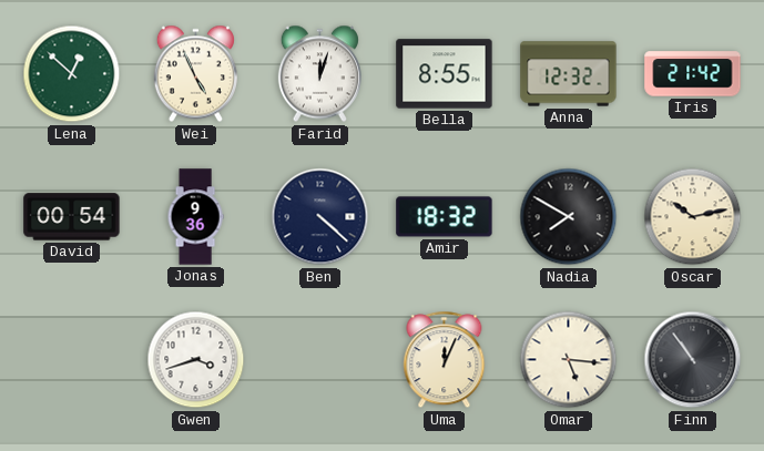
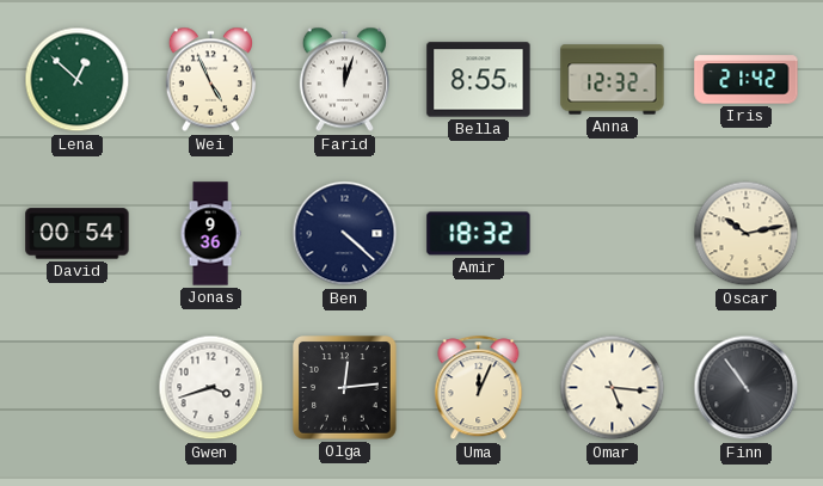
Nadia: 7:50 -> none
Olga: none -> 12:14
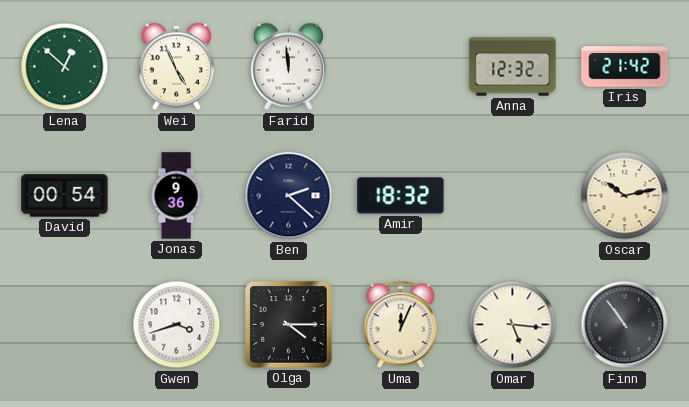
Farid: 12:03 -> 11:59
Bella: 8:55 -> none
Ben: 4:22 -> 2:22
Olga: 12:14 -> 4:15
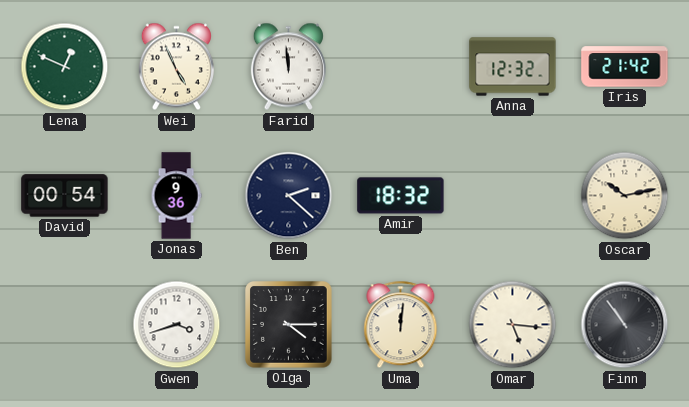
Lena: 12:52 -> 12:49
Uma: 12:04 -> 12:01
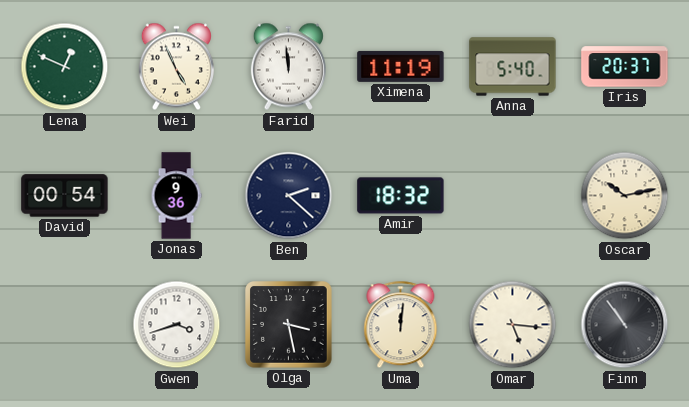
Ximena: none -> 11:19
Anna: 12:32 -> 5:40
Iris: 21:42 -> 20:37
Olga: 4:15 -> 3:28
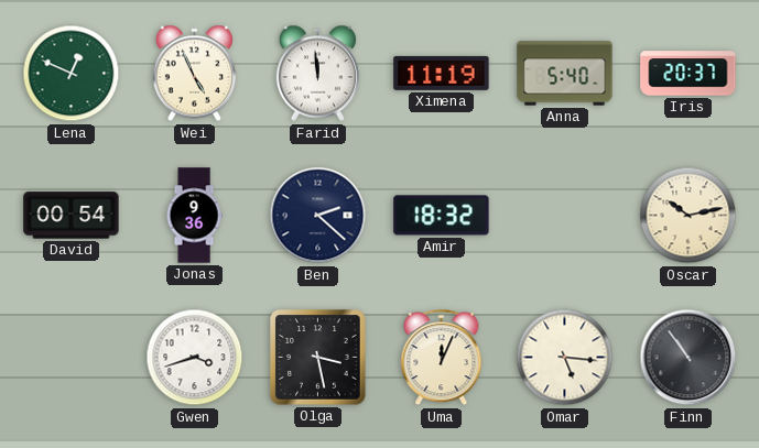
Uma: 12:01 -> 12:04
